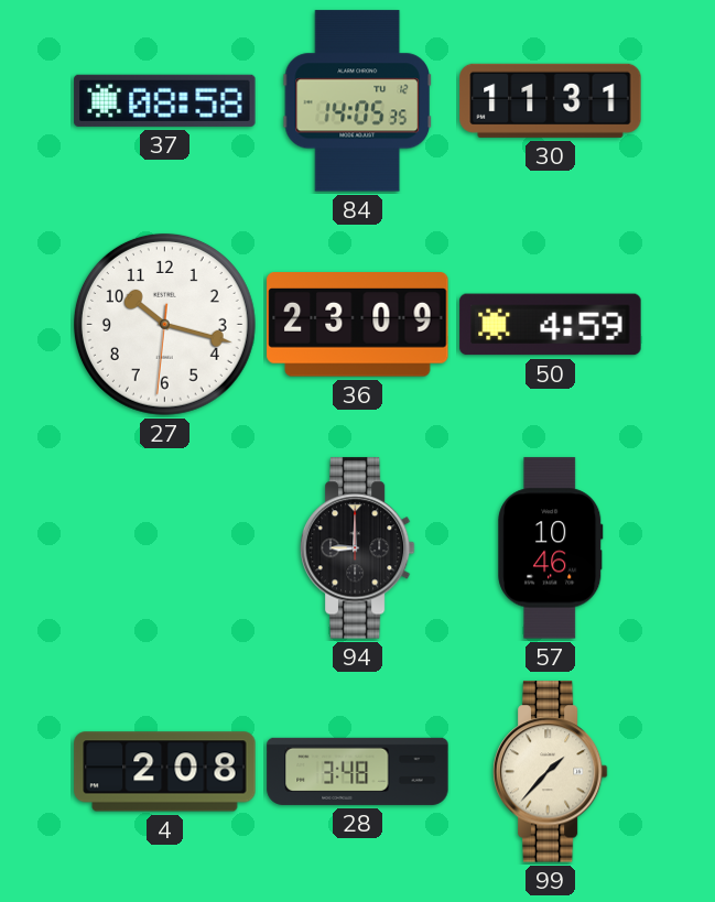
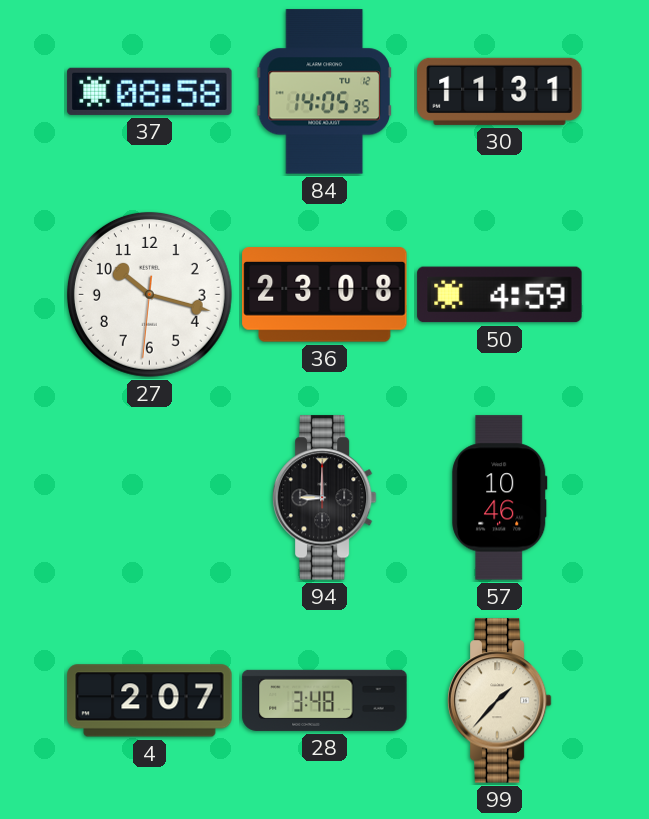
36: 23:09 -> 23:08
4: 2:08 -> 2:07
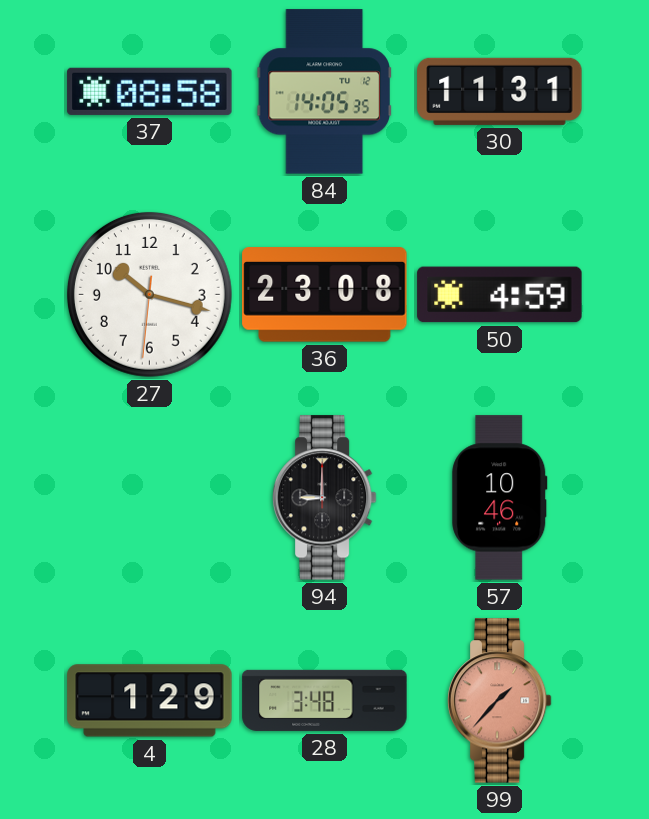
4: 2:07 -> 1:29
99 dial: cream -> salmon
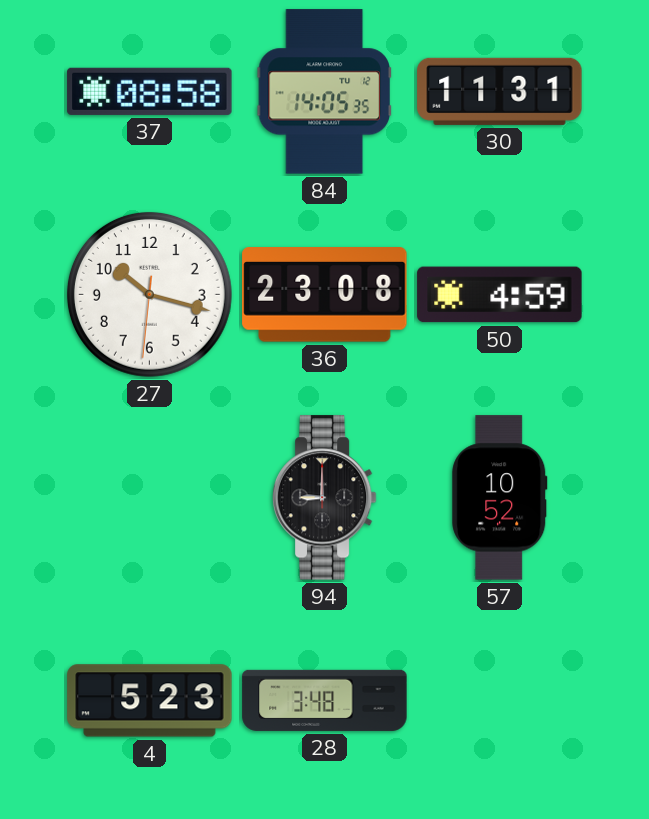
57: 10:46 -> 10:52
4: 1:29 -> 5:23
99: 1:37 -> none
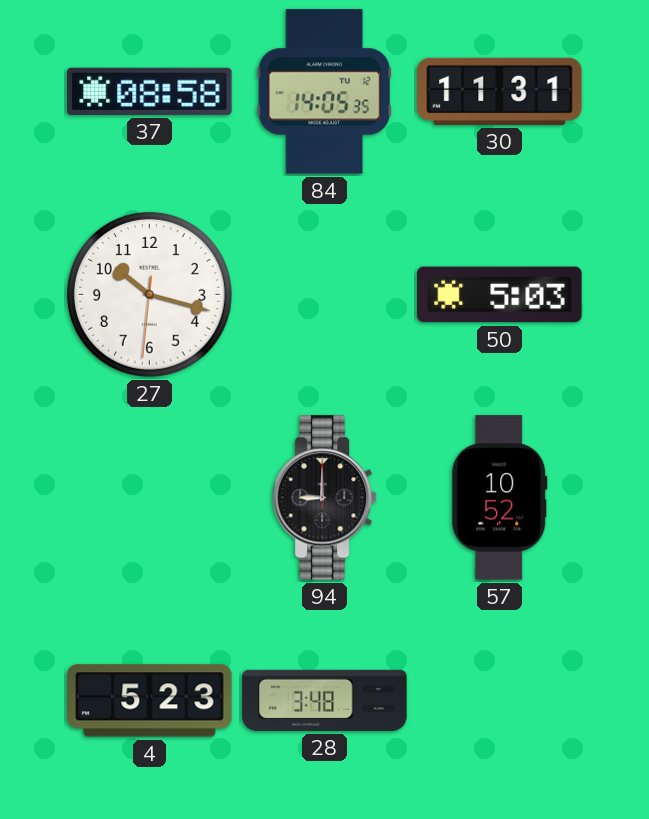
36: 23:08 -> none
50: 4:59 -> 5:03
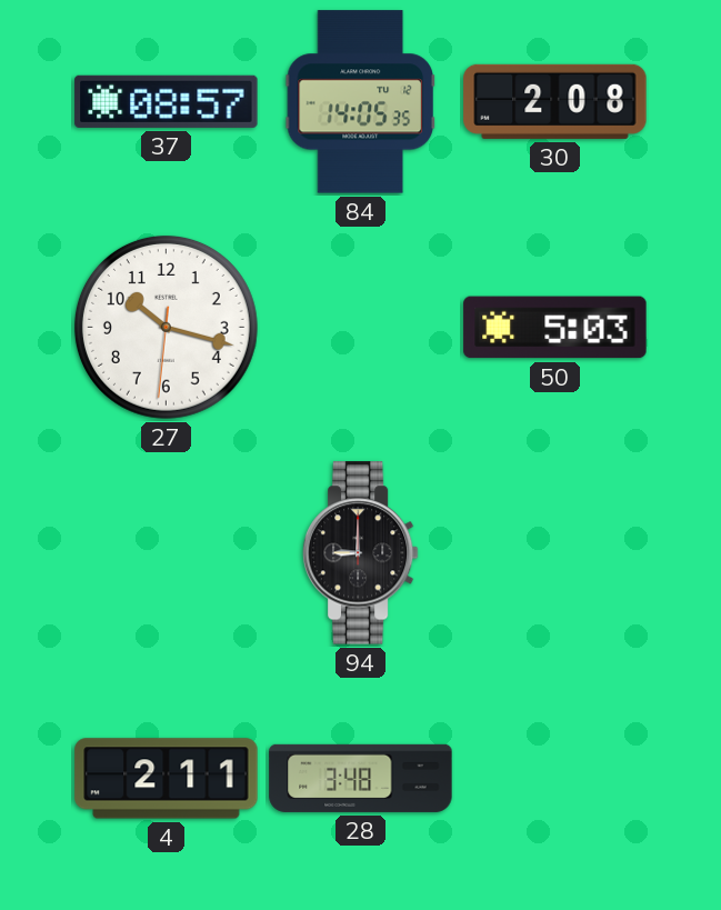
37: 08:58 -> 08:57
30: 11:31 -> 2:08
57: 10:52 -> none
4: 5:23 -> 2:11
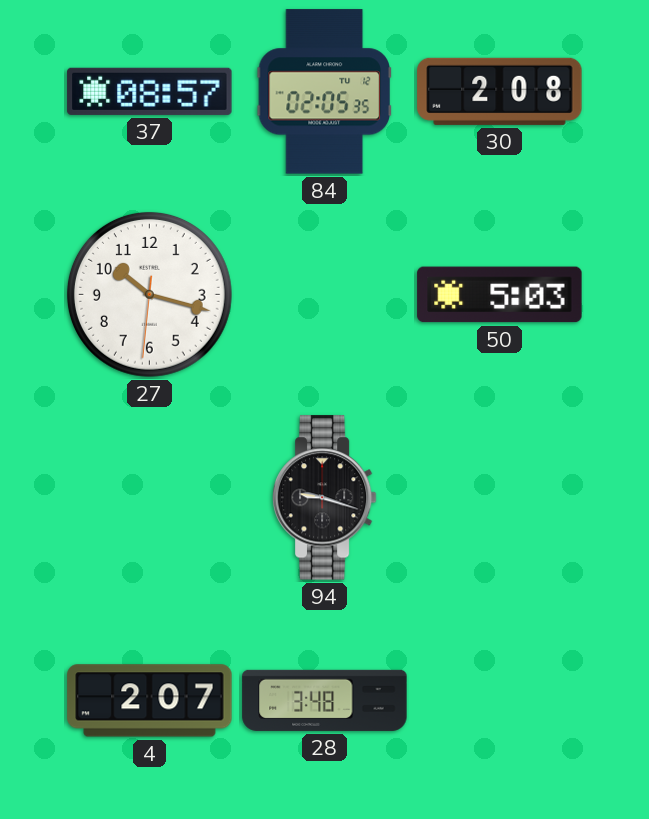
84: 14:05 -> 02:05
94: 9:00 -> 9:18
4: 2:11 -> 2:07
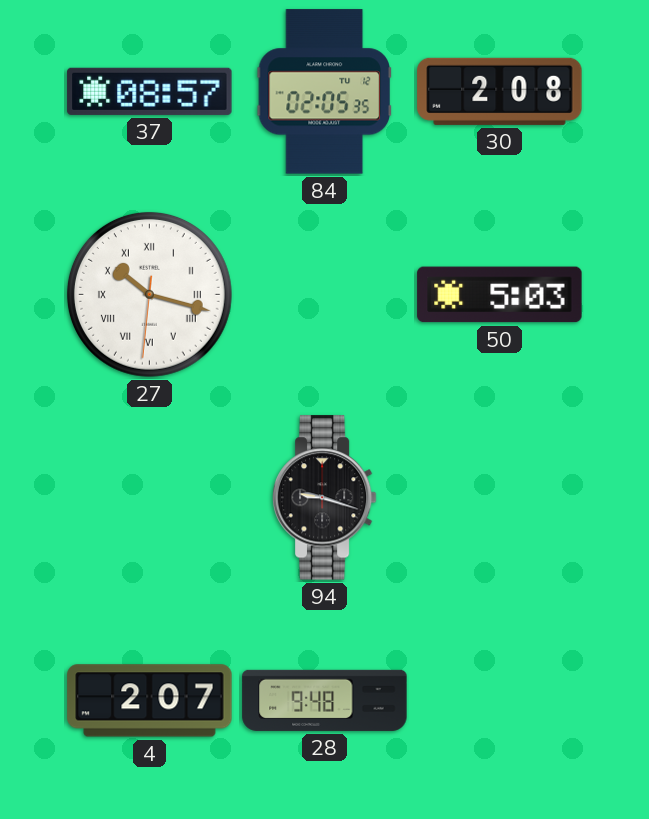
27 numerals: Arabic -> Roman
28: 3:48 -> 9:48
